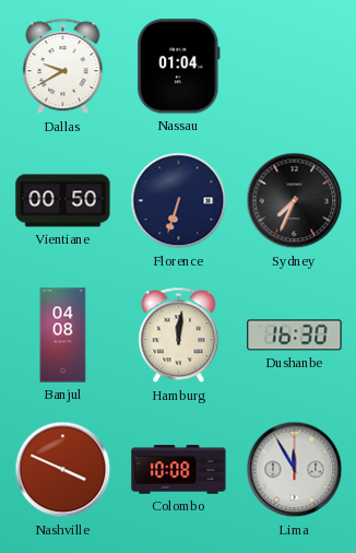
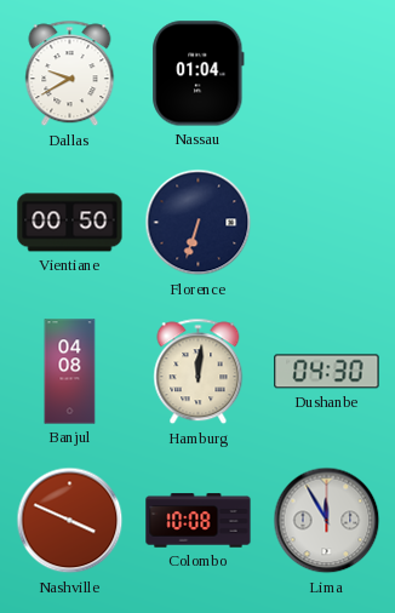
Sydney: 7:34 -> none
Dushanbe: 16:30 -> 04:30
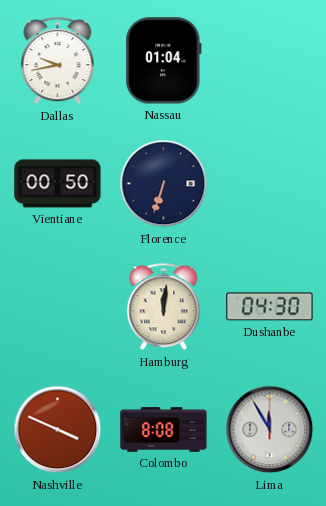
Dallas: 9:40 -> 9:43
Banjul: 04:08 -> none
Colombo: 10:08 -> 8:08
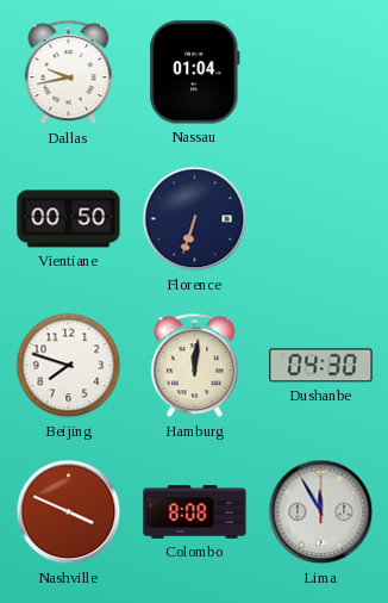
Beijing: none -> 7:48
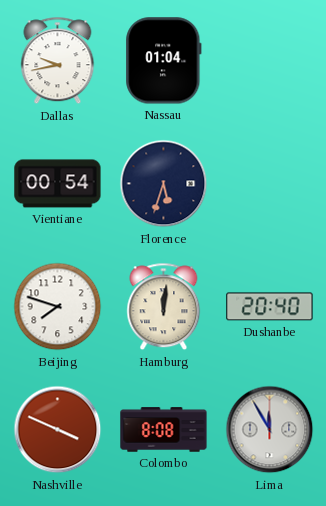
Vientiane: 00:50 -> 00:54
Florence: 6:33 -> 5:33
Dushanbe: 04:30 -> 20:40
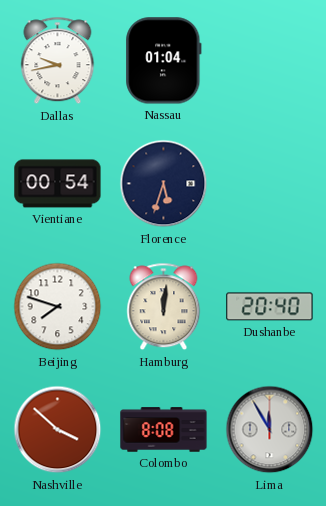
Nashville: 3:49 -> 3:52
